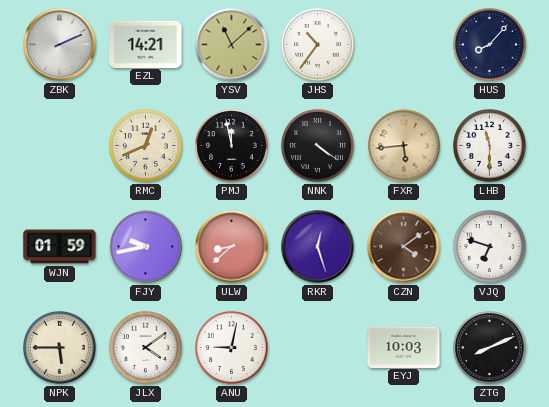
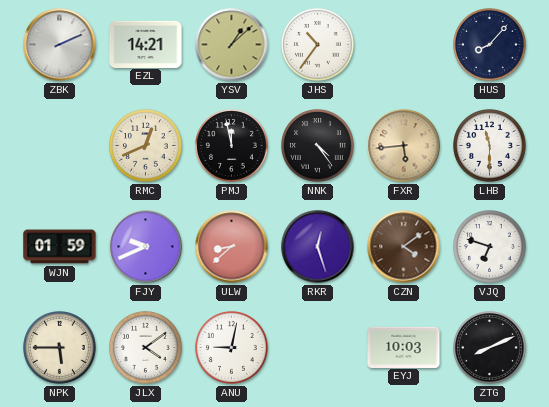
YSV: 11:08 -> 1:08
NNK: 4:21 -> 4:24
FJY: 9:43 -> 9:41
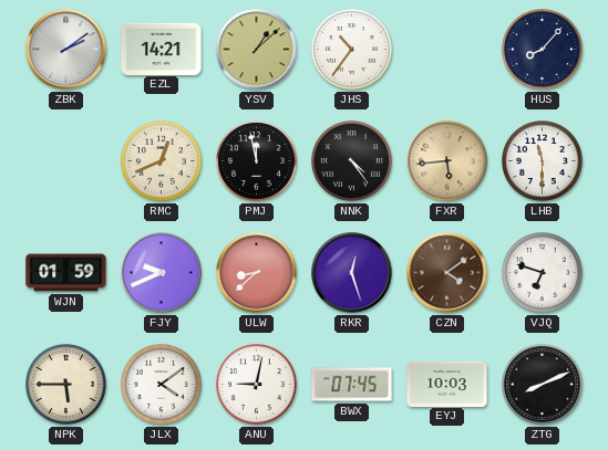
ZBK: 2:11 -> 2:09
BWX: none -> 07:45
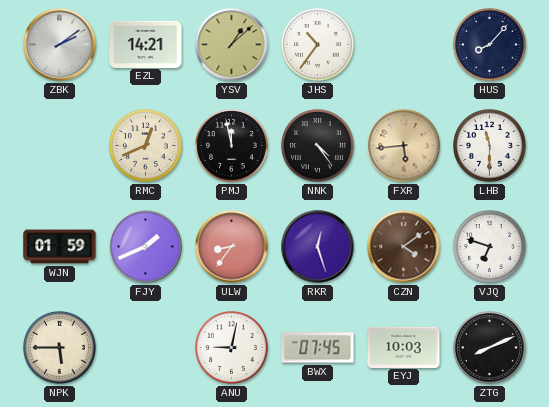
FJY: 9:41 -> 1:41
ULW: 8:38 -> 8:36
JLX: 4:09 -> none
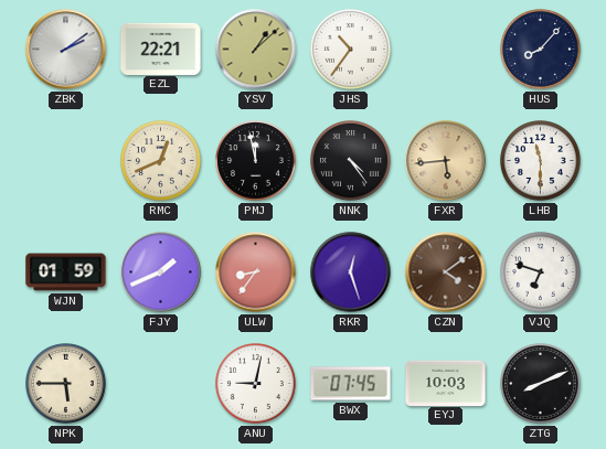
EZL: 14:21 -> 22:21
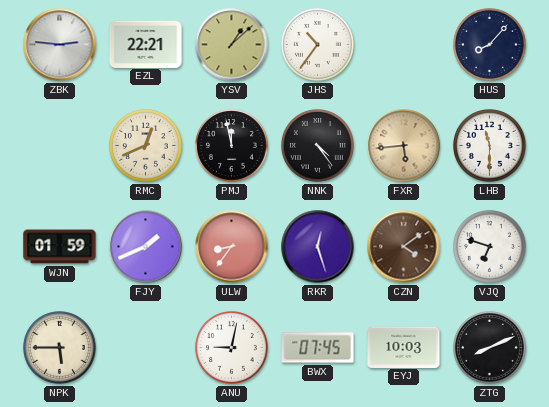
ZBK: 2:09 -> 2:46
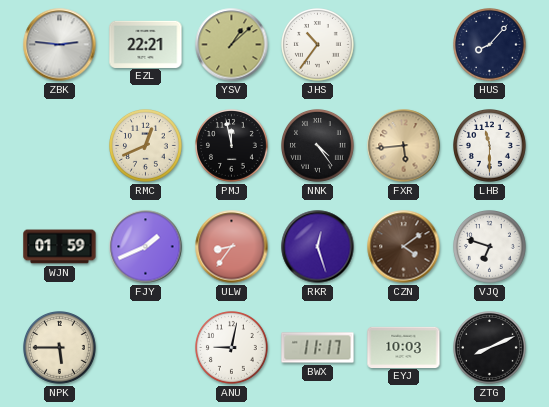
BWX: 07:45 -> 11:17
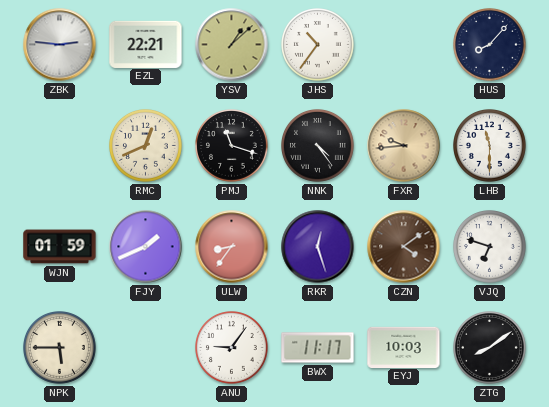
PMJ: 11:58 -> 11:18
FXR: 5:44 -> 9:44
ANU: 9:02 -> 9:06
ZTG: 8:11 -> 8:09
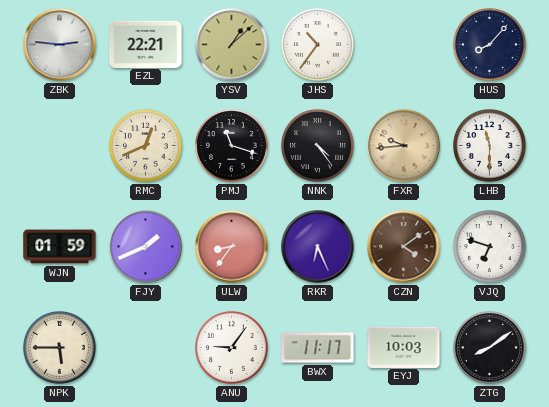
RKR: 12:27 -> 6:26
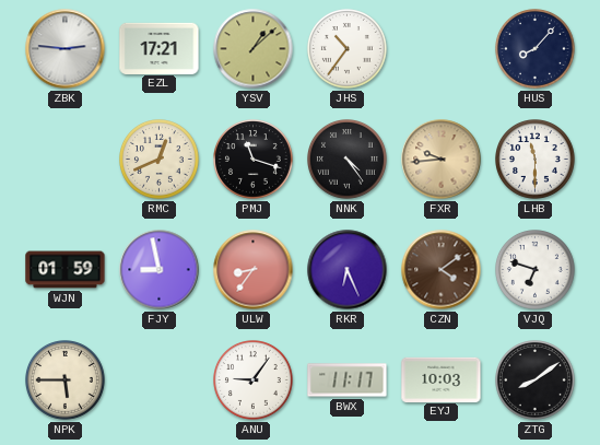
EZL: 22:21 -> 17:21
FJY: 1:41 -> 8:58
